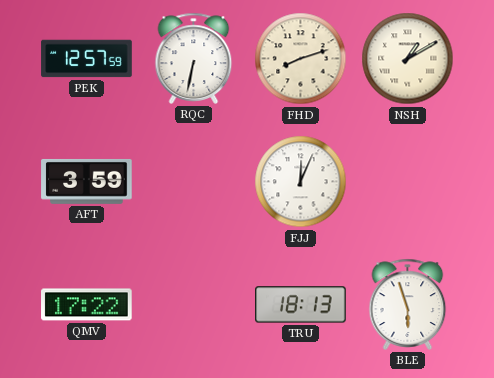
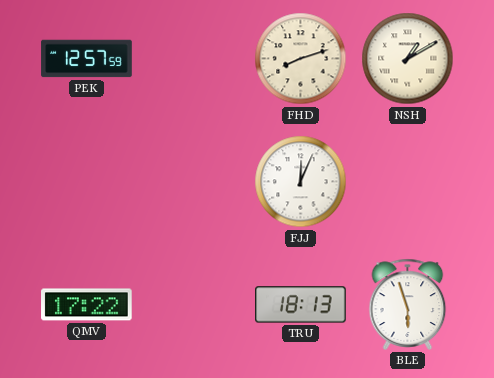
RQC: 6:32 -> none
AFT: 3:59 -> none
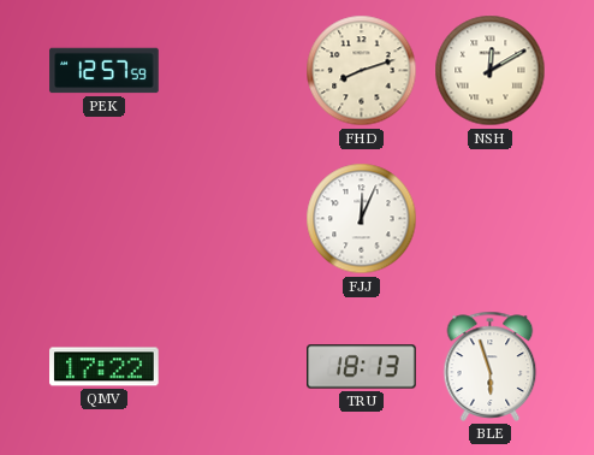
NSH: 1:10 -> 12:10
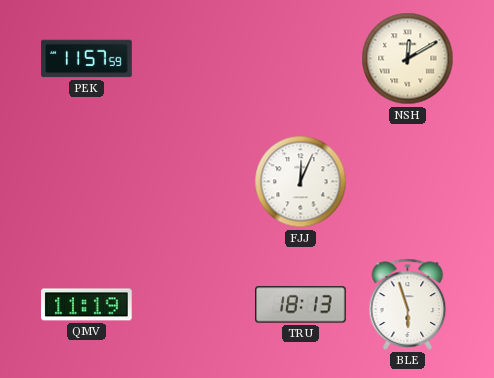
PEK: 12:57 -> 11:57
FHD: 8:12 -> none
QMV: 17:22 -> 11:19
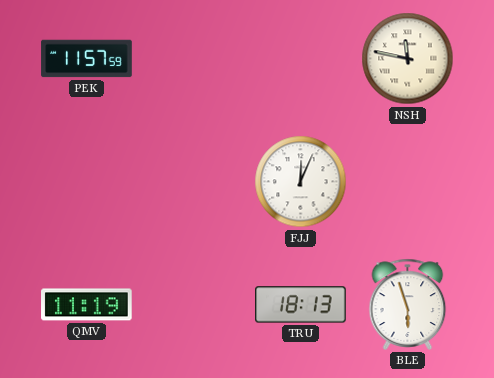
NSH: 12:10 -> 11:47
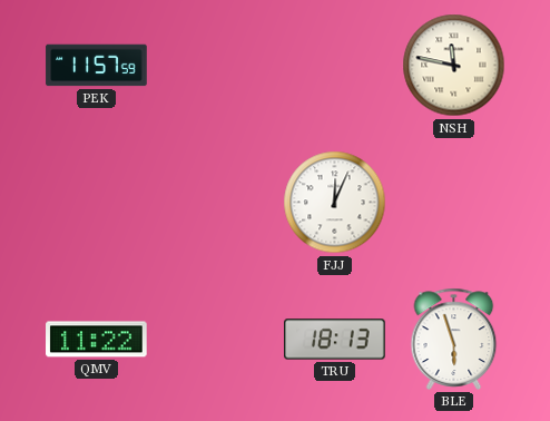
QMV: 11:19 -> 11:22
